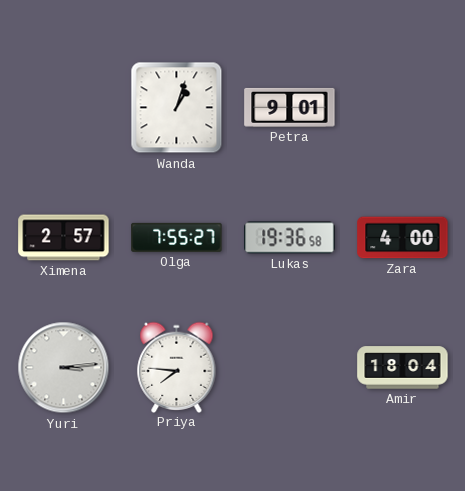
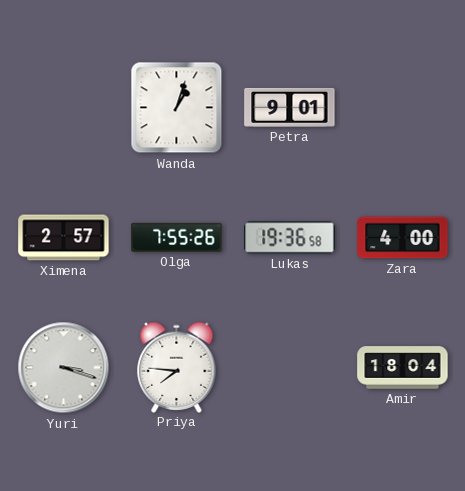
Olga: 7:55:27 -> 7:55:26
Yuri: 3:14 -> 3:18
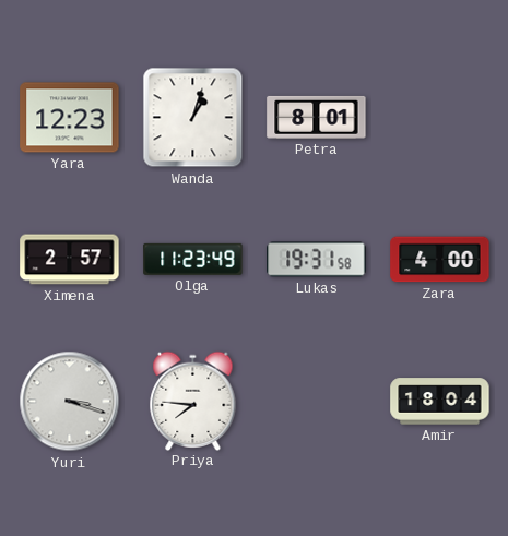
Yara: none -> 12:23
Petra: 9:01 -> 8:01
Olga: 7:55 -> 11:23
Lukas: 19:36 -> 19:31
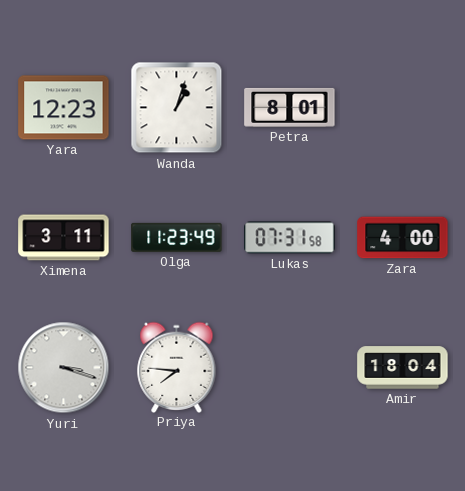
Ximena: 2:57 -> 3:11
Lukas: 19:31 -> 07:31
